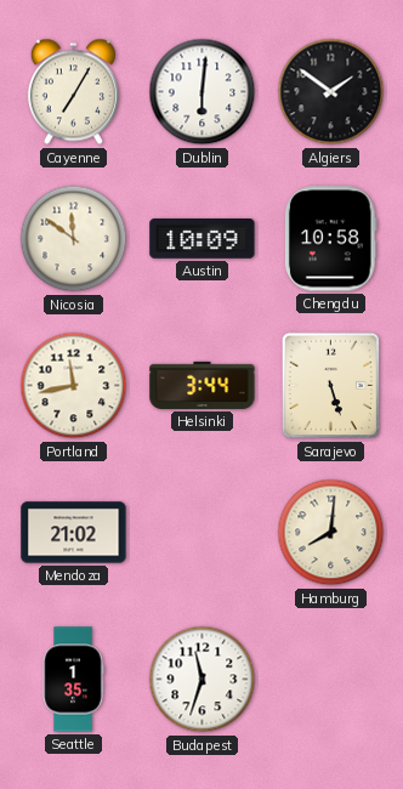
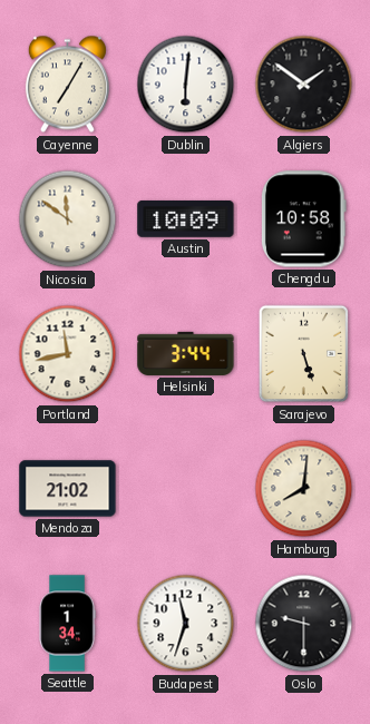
Seattle: 1:35 -> 1:34
Oslo: none -> 9:30
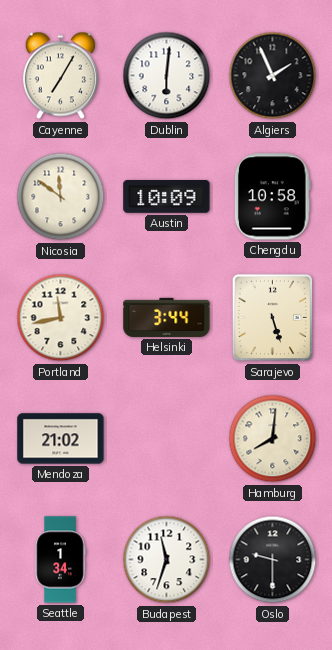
Algiers: 1:51 -> 1:56
